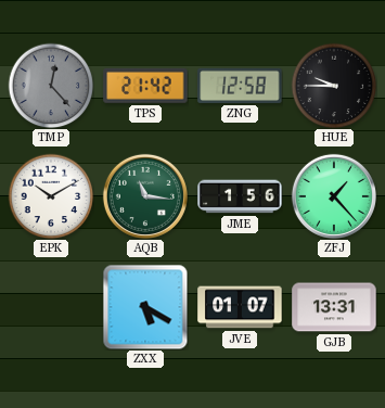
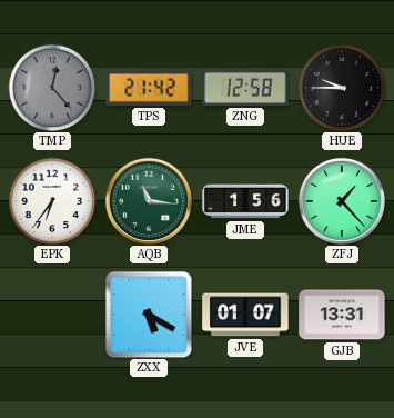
EPK: 10:10 -> 6:36
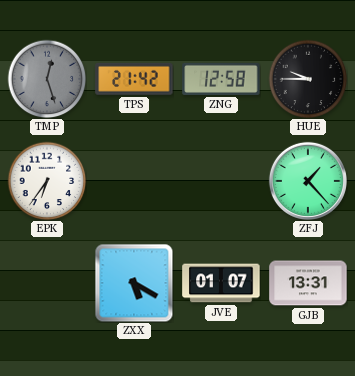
TMP: 12:23 -> 12:27
AQB: 11:16 -> none
JME: 1:56 -> none
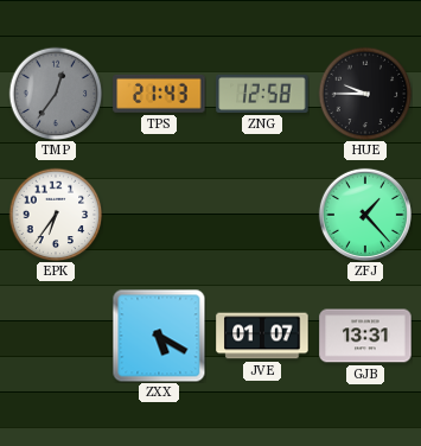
TMP: 12:27 -> 12:36
TPS: 21:42 -> 21:43
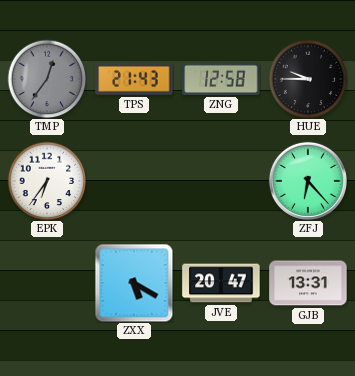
ZFJ: 1:23 -> 6:23
JVE: 01:07 -> 20:47
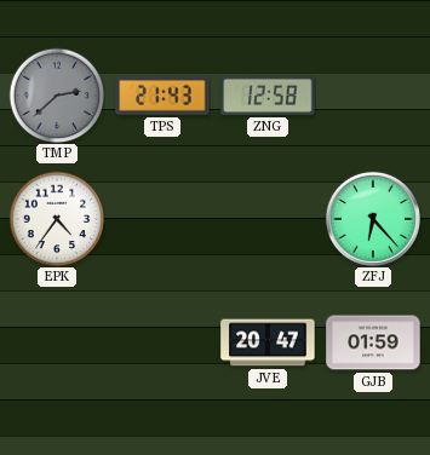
TMP: 12:36 -> 2:38
HUE: 9:45 -> none
EPK: 6:36 -> 4:36
ZXX: 5:20 -> none
GJB: 13:31 -> 01:59
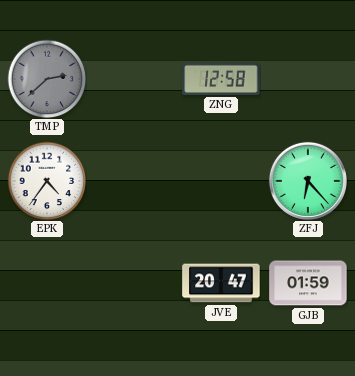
TPS: 21:43 -> none
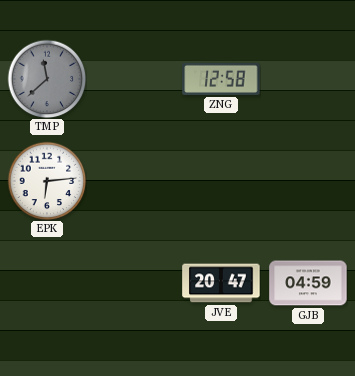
TMP: 2:38 -> 11:38
EPK: 4:36 -> 6:14
ZFJ: 6:23 -> none
GJB: 01:59 -> 04:59
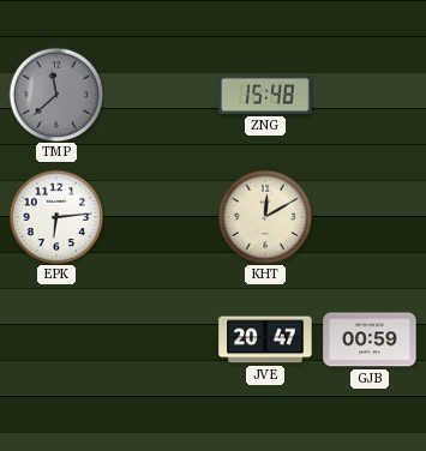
ZNG: 12:58 -> 15:48
KHT: none -> 12:10
GJB: 04:59 -> 00:59
